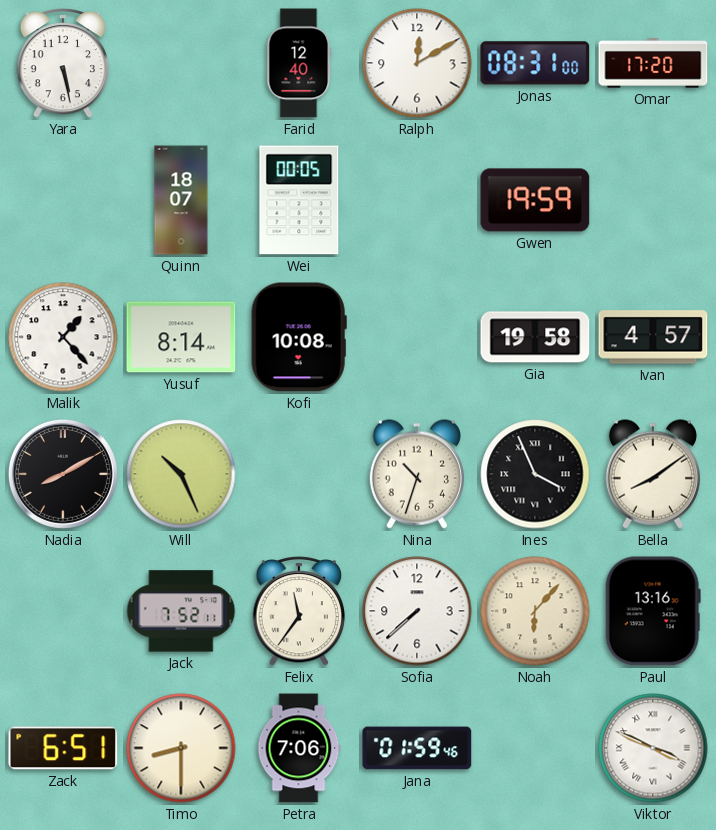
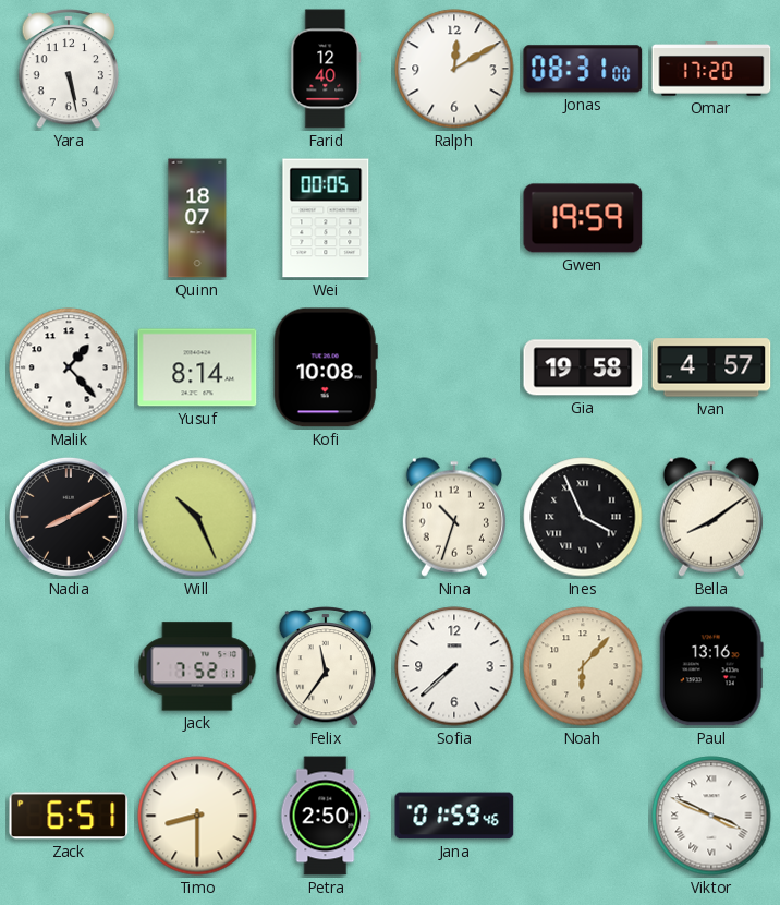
Petra: 7:06 -> 2:50
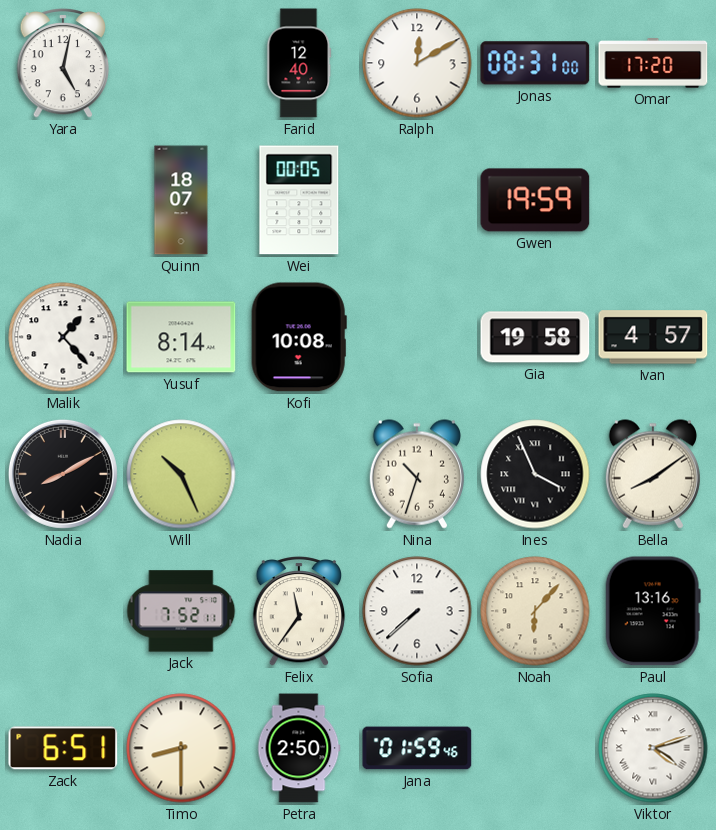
Yara: 5:28 -> 5:02
Viktor: 3:49 -> 4:12
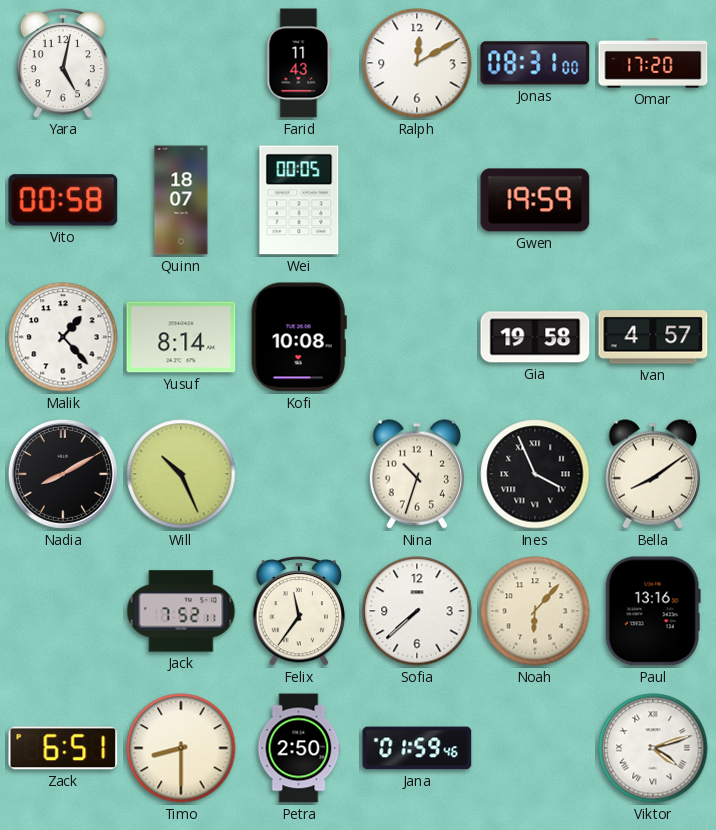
Farid: 12:40 -> 11:43
Vito: none -> 00:58
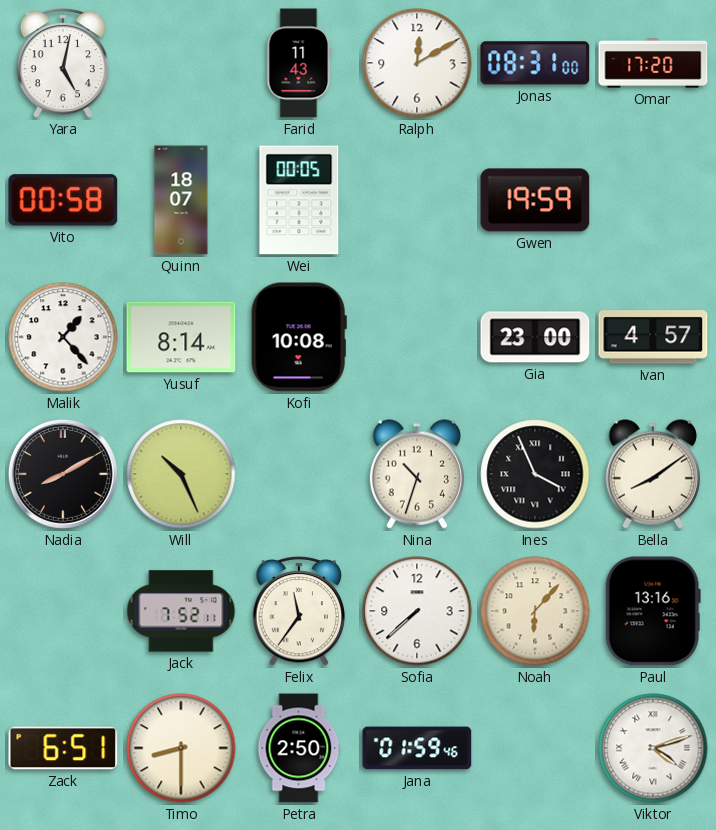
Gia: 19:58 -> 23:00
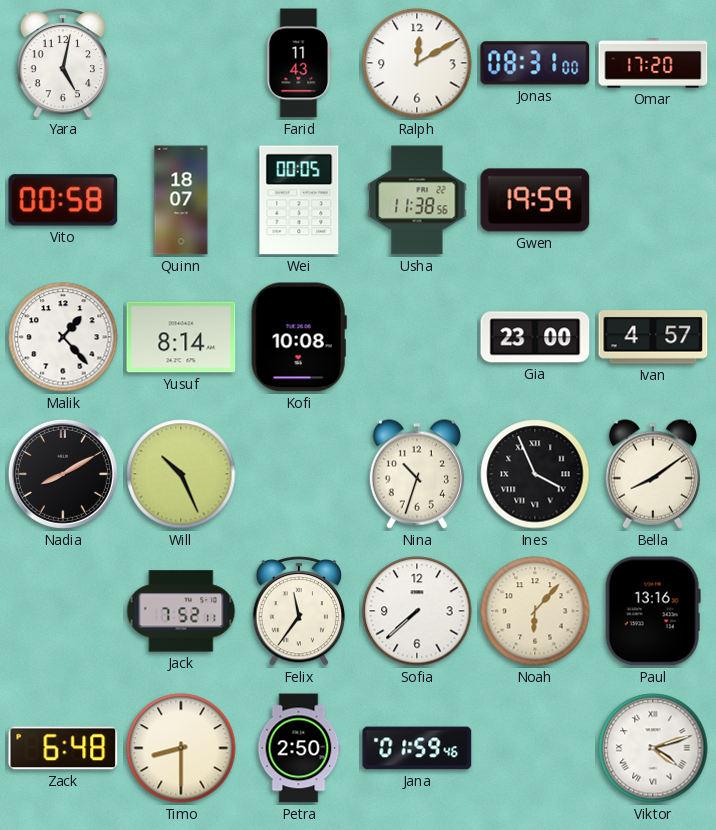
Usha: none -> 11:38
Zack: 6:51 -> 6:48
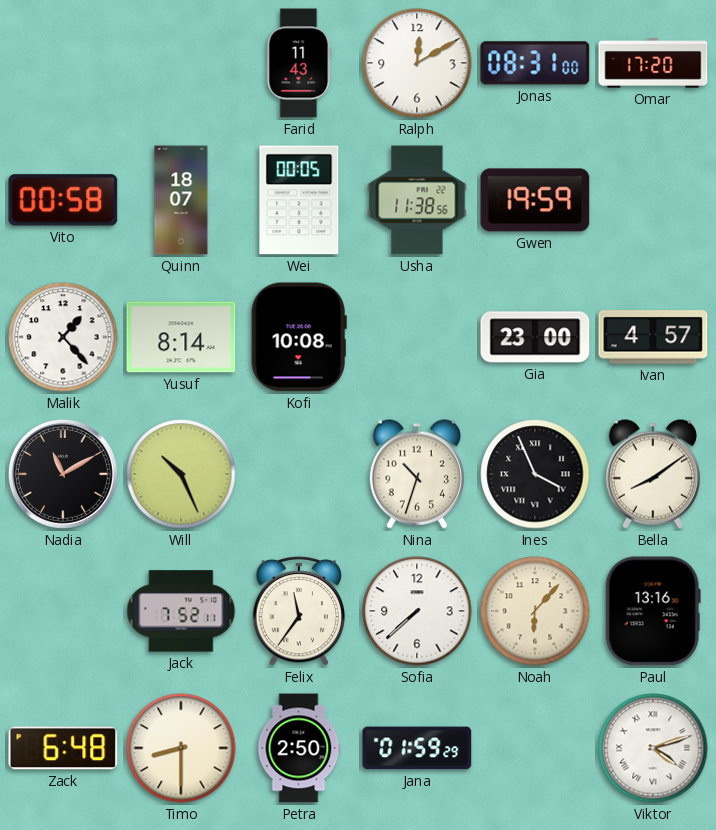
Yara: 5:02 -> none
Nadia: 8:10 -> 11:10
Jana: 01:59:46 -> 01:59:29
